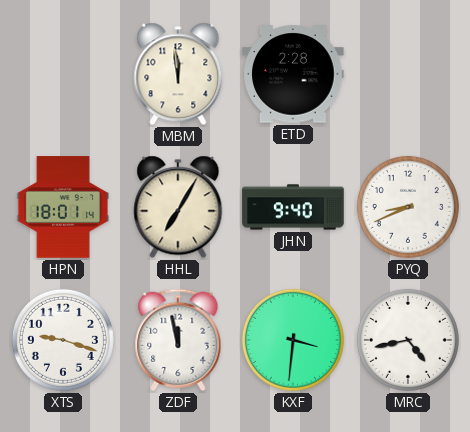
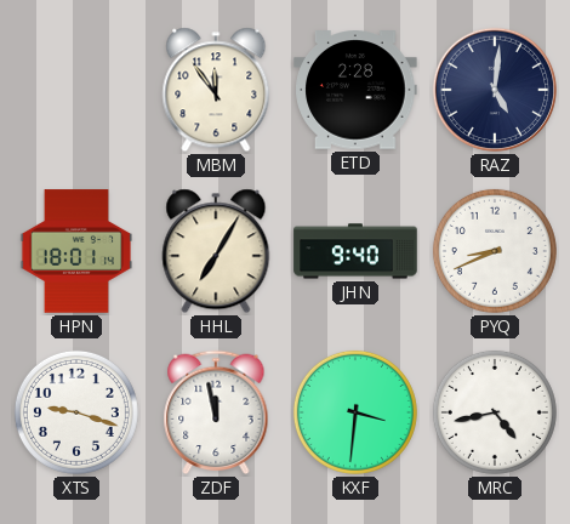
MBM: 11:59 -> 11:54
RAZ: none -> 5:01
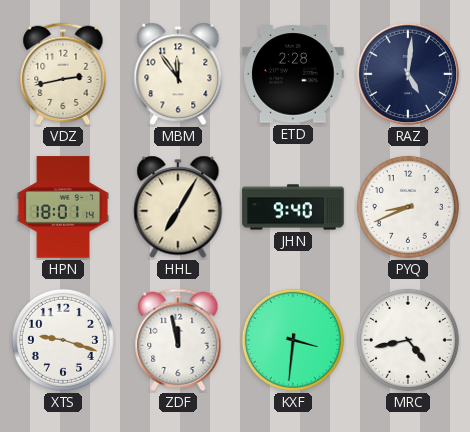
VDZ: none -> 2:43
